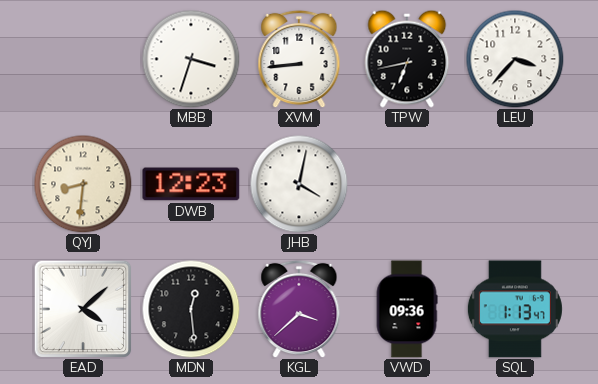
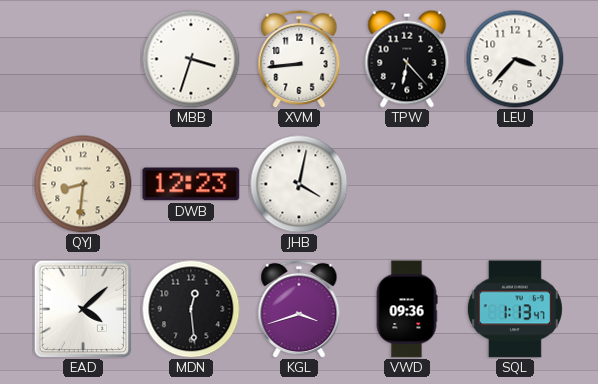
TPW: 6:43 -> 6:23
KGL: 3:38 -> 3:42
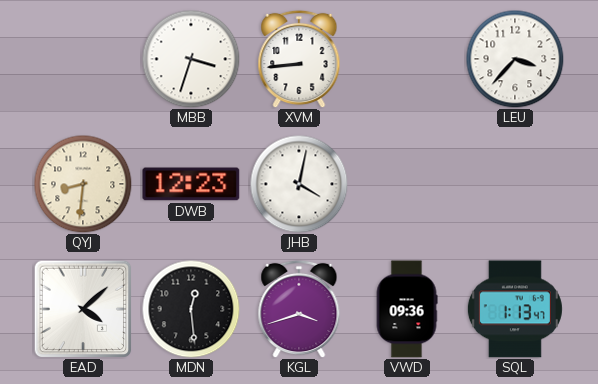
TPW: 6:23 -> none
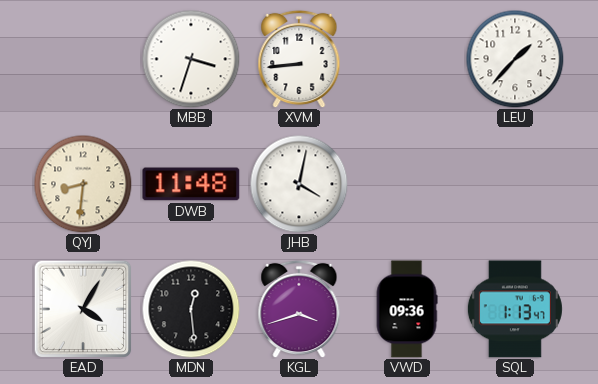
LEU: 3:37 -> 1:37
DWB: 12:23 -> 11:48
EAD: 4:08 -> 4:05
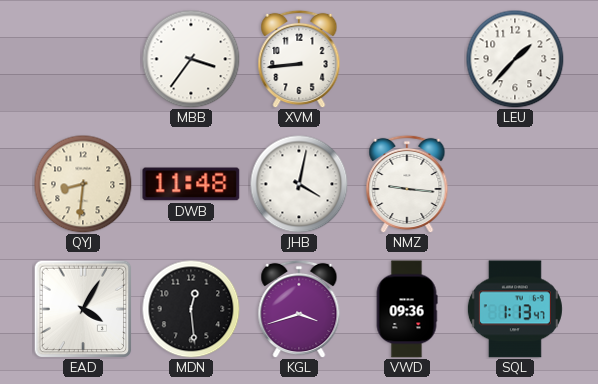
MBB: 3:33 -> 3:36
NMZ: none -> 9:16
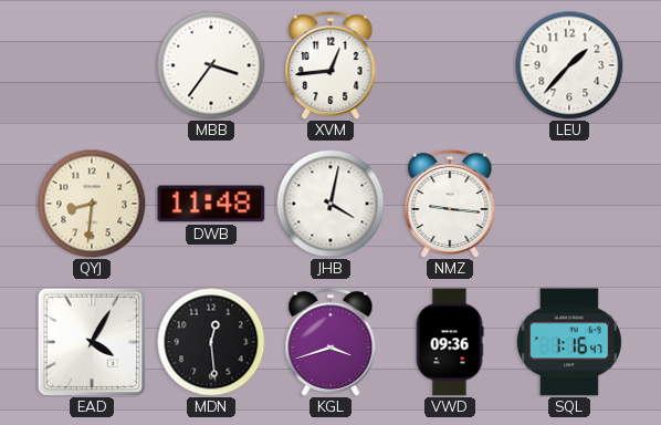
XVM: 8:44 -> 12:44
SQL: 1:13 -> 1:16
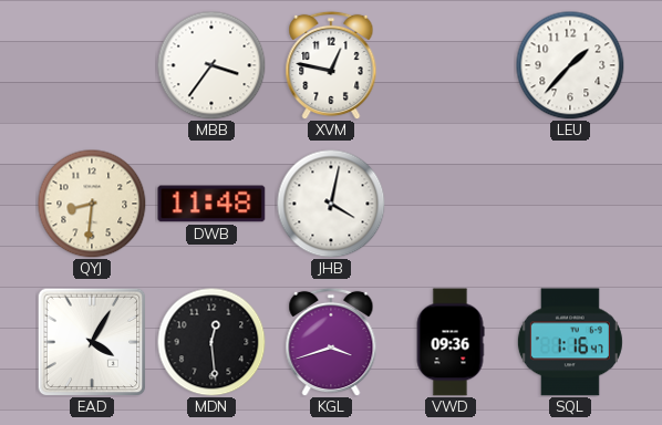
XVM: 12:44 -> 12:47
NMZ: 9:16 -> none
